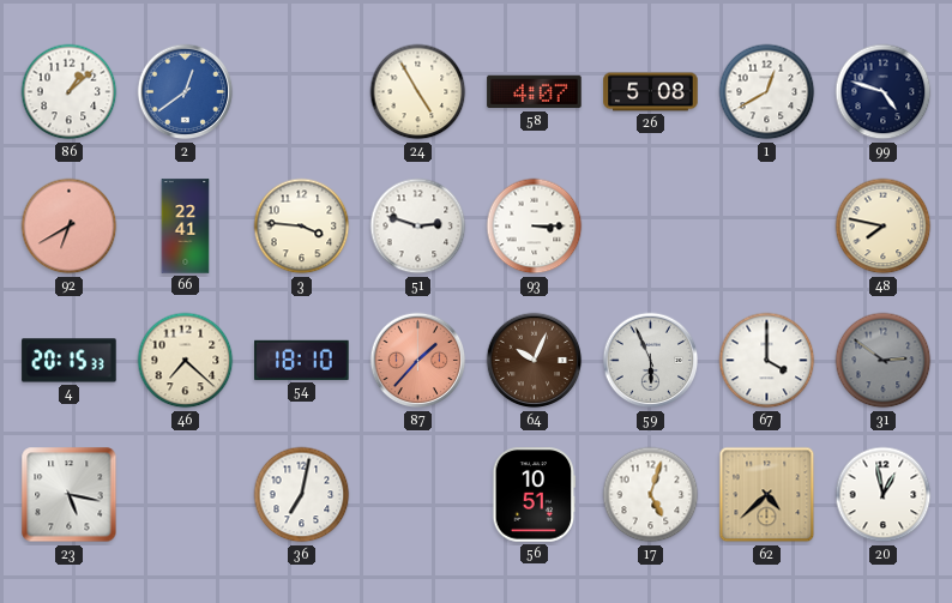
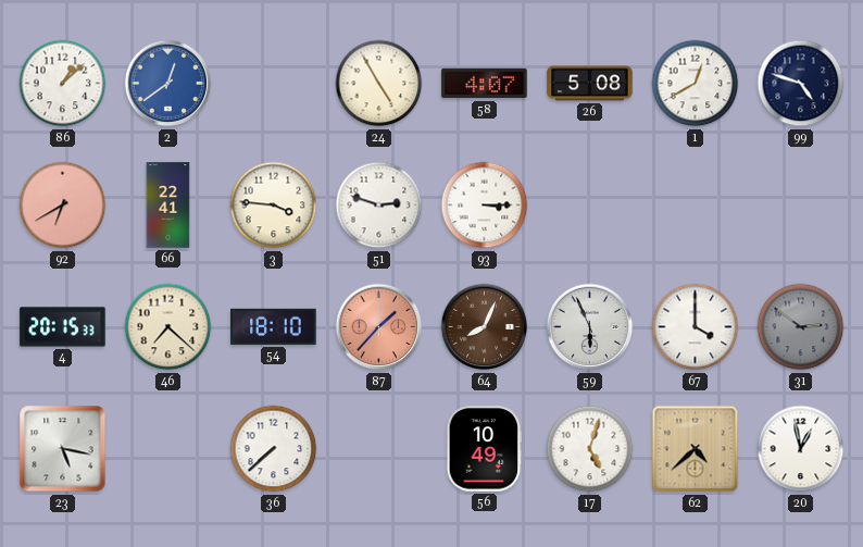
48: 7:47 -> none
64: 10:04 -> 8:04
36: 7:02 -> 7:38
56: 10:51 -> 10:49
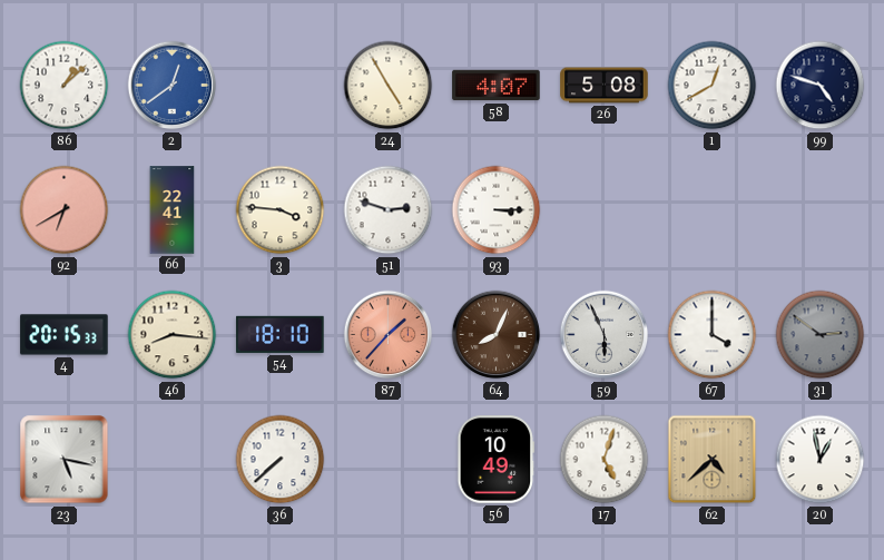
46: 7:22 -> 8:16
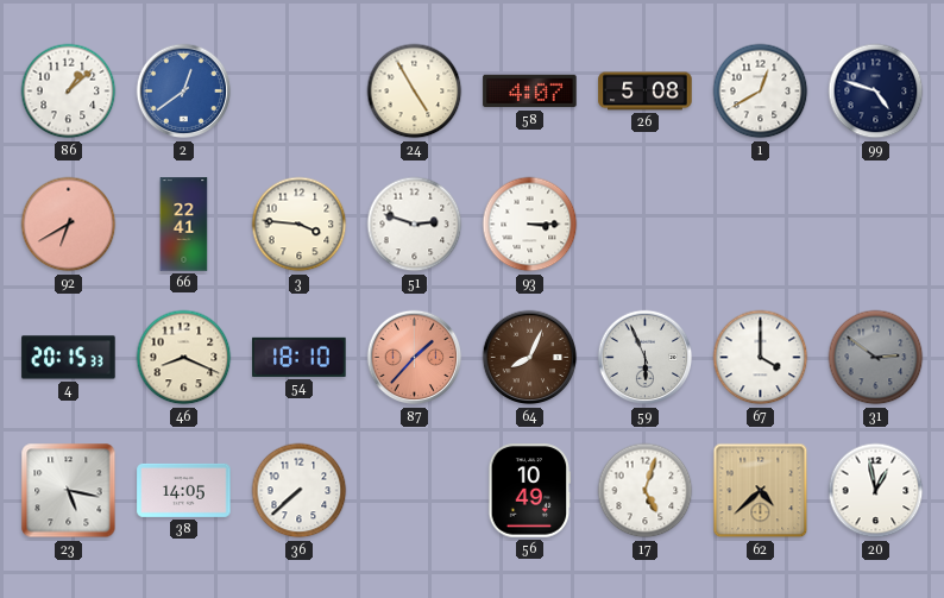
46: 8:16 -> 8:19
38: none -> 14:05
